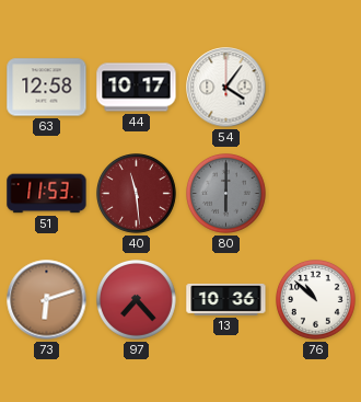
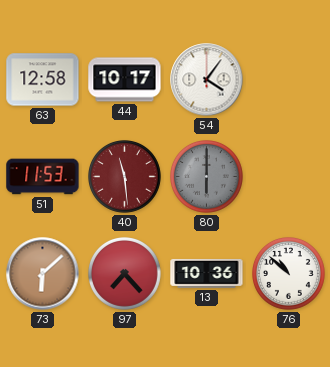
73: 6:12 -> 6:08
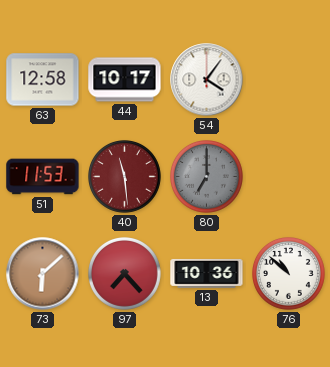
80: 6:00 -> 7:00
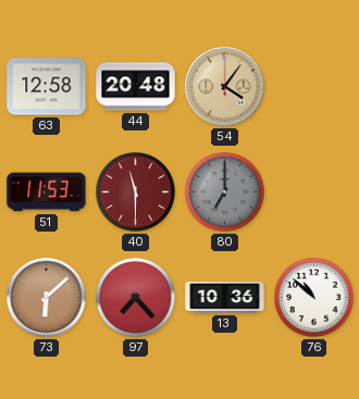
44: 10:17 -> 20:48
54 dial: white -> champagne
40: 11:29 -> 11:30
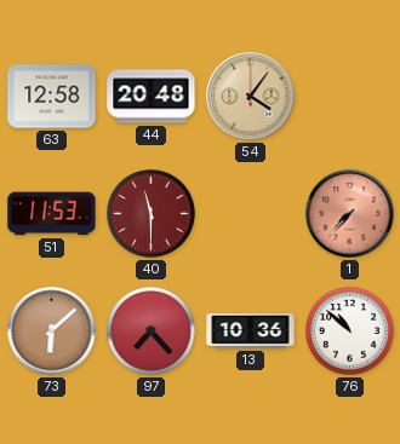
80: 7:00 -> none
1: none -> 7:37
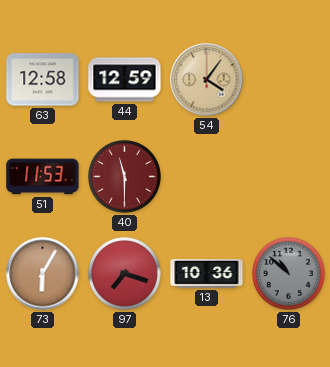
44: 20:48 -> 12:59
1: 7:37 -> none
73: 6:08 -> 6:05
97: 7:23 -> 7:18
76 dial: white -> grey
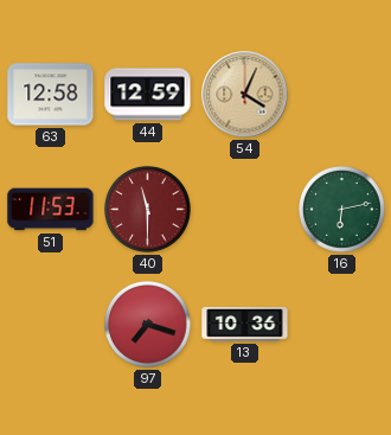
54: 4:06 -> 4:04
16: none -> 6:13
73: 6:05 -> none
76: 10:52 -> none
